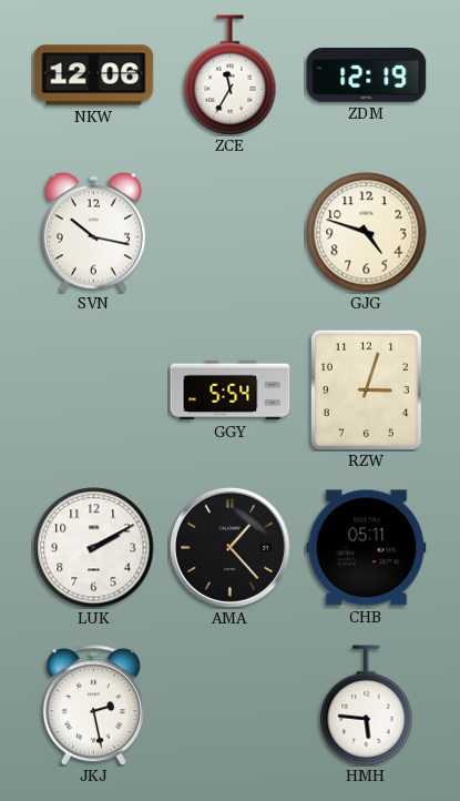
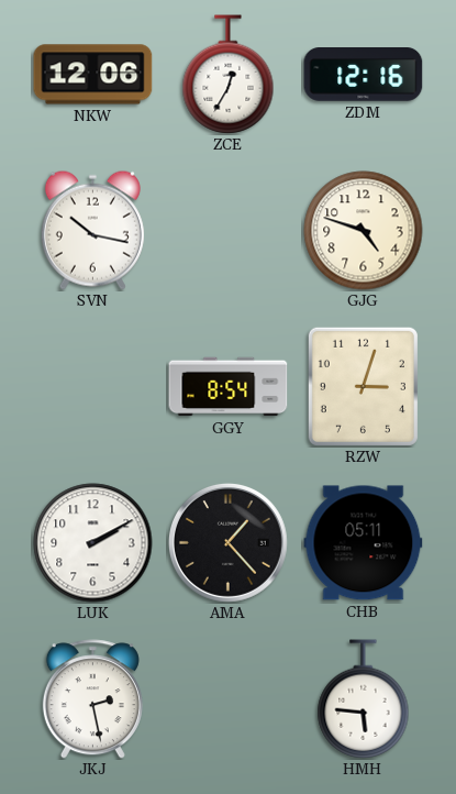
ZCE: 11:35 -> 12:35
ZDM: 12:19 -> 12:16
GGY: 5:54 -> 8:54
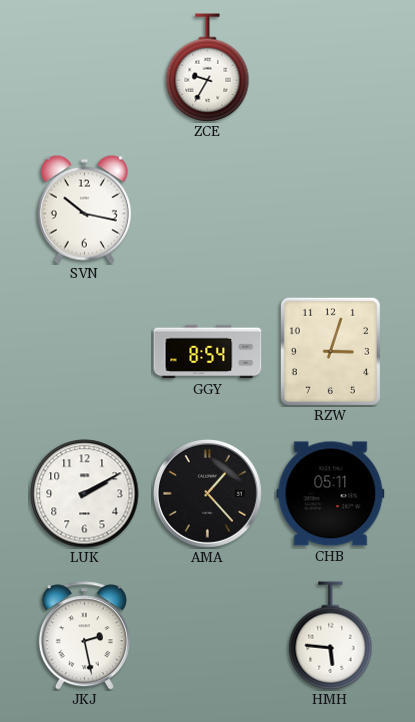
NKW: 12:06 -> none
ZCE: 12:35 -> 9:35
ZDM: 12:16 -> none
GJG: 4:48 -> none
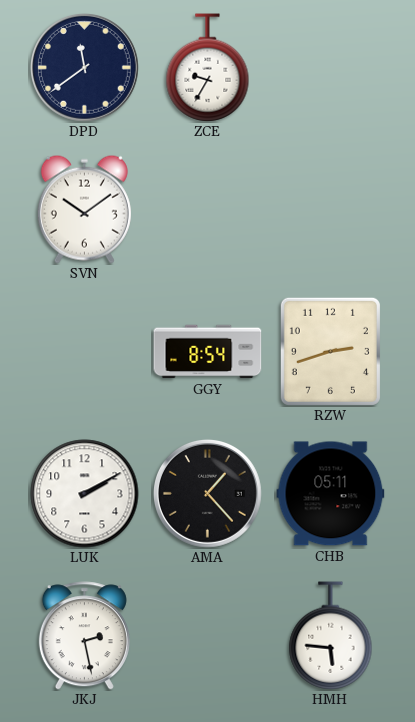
DPD: none -> 11:39
SVN: 10:17 -> 10:09
RZW: 3:03 -> 2:42
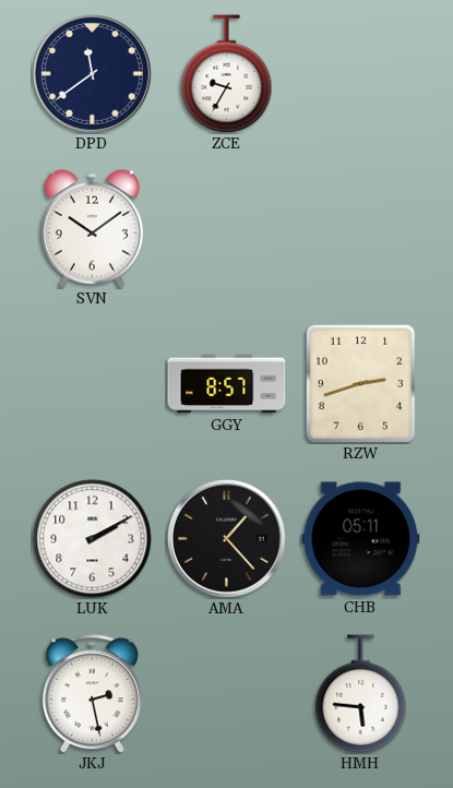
GGY: 8:54 -> 8:57
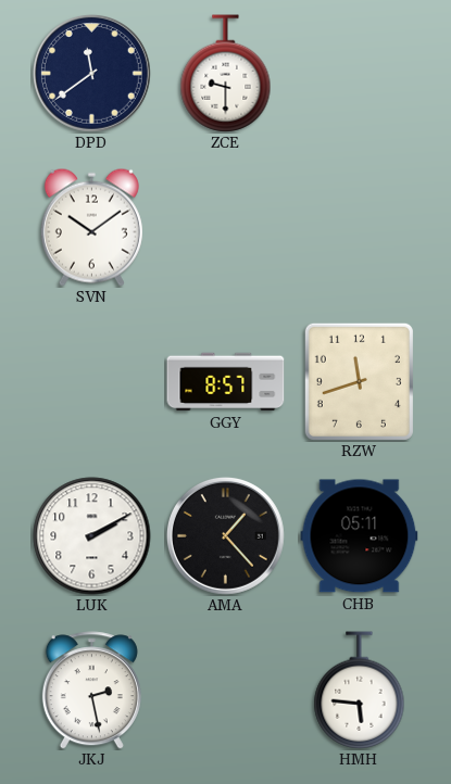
ZCE: 9:35 -> 9:30
RZW: 2:42 -> 11:42
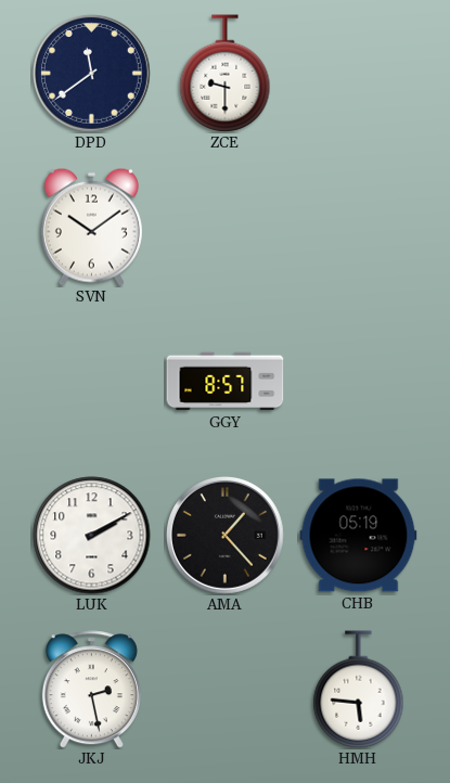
RZW: 11:42 -> none
CHB: 05:11 -> 05:19
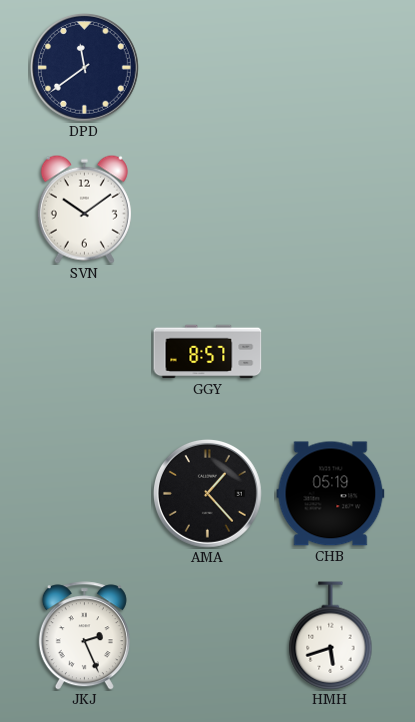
ZCE: 9:30 -> none
LUK: 2:10 -> none
JKJ: 2:28 -> 2:26
HMH: 5:46 -> 5:42
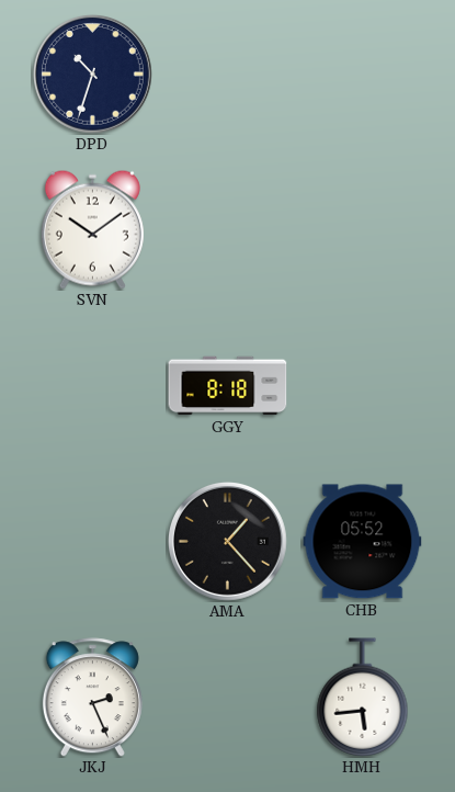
DPD: 11:39 -> 10:33
GGY: 8:57 -> 8:18
CHB: 05:19 -> 05:52
HMH: 5:42 -> 5:44
